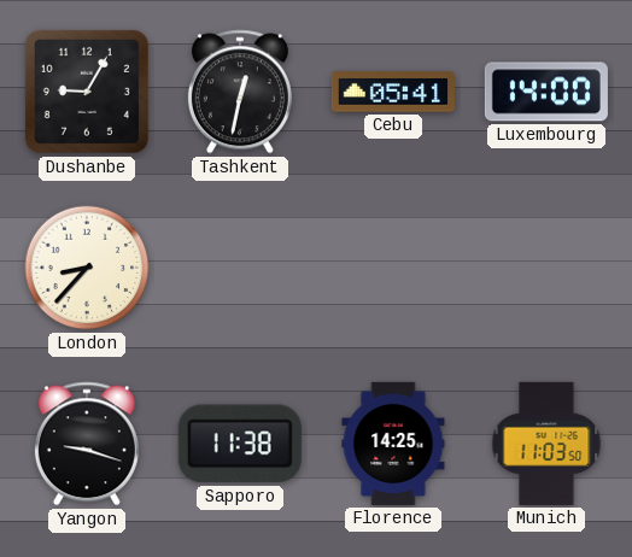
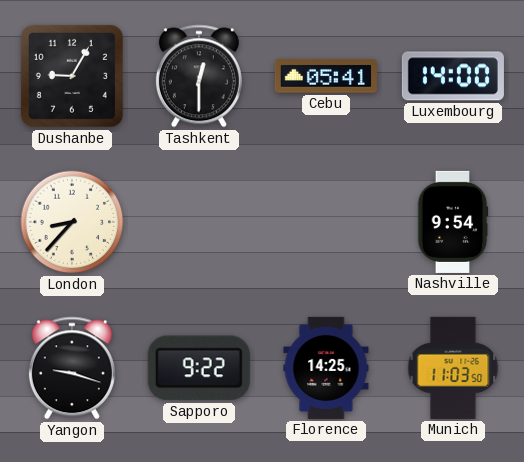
Tashkent: 12:32 -> 12:30
Nashville: none -> 9:54
Sapporo: 11:38 -> 9:22
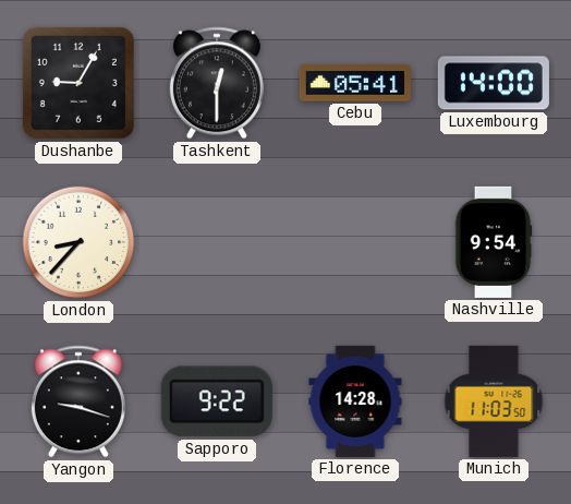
Florence: 14:25 -> 14:28
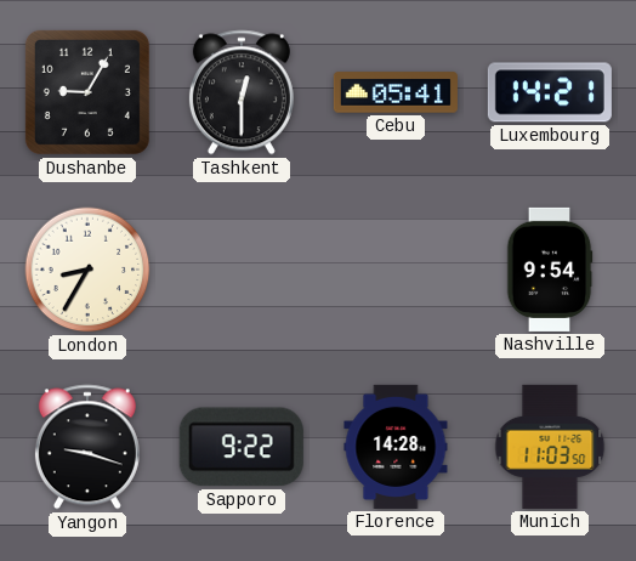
Luxembourg: 14:00 -> 14:21
London: 8:37 -> 8:35
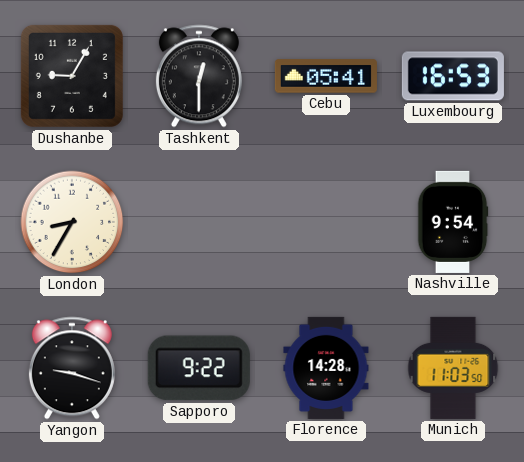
Luxembourg: 14:21 -> 16:53
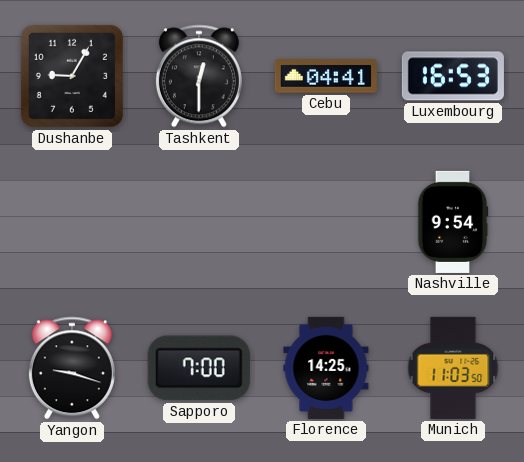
Cebu: 05:41 -> 04:41
London: 8:35 -> none
Sapporo: 9:22 -> 7:00
Florence: 14:28 -> 14:25
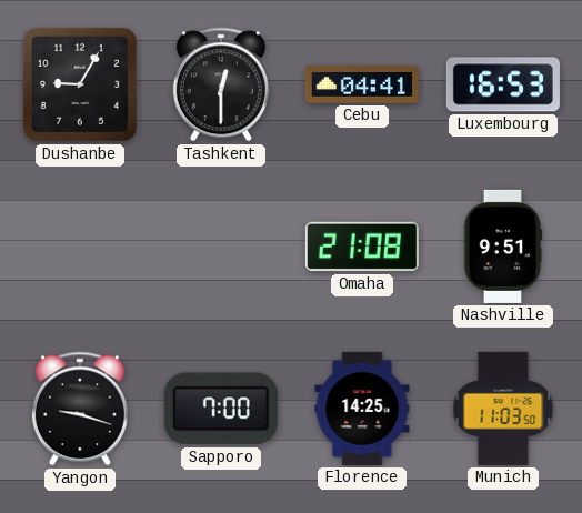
Omaha: none -> 21:08
Nashville: 9:54 -> 9:51
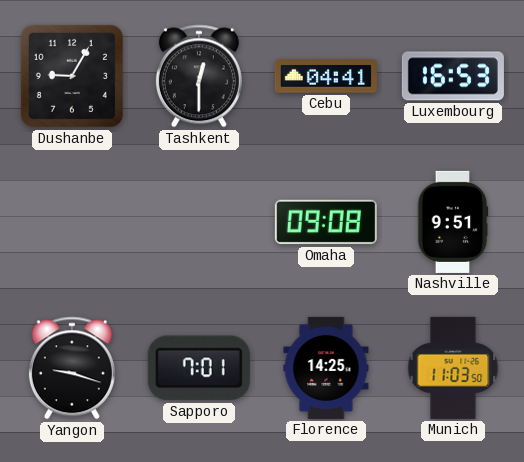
Omaha: 21:08 -> 09:08
Sapporo: 7:00 -> 7:01
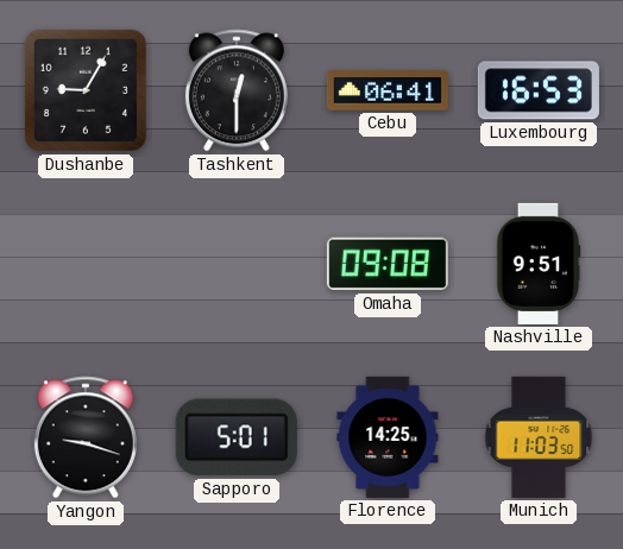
Cebu: 04:41 -> 06:41
Sapporo: 7:01 -> 5:01
